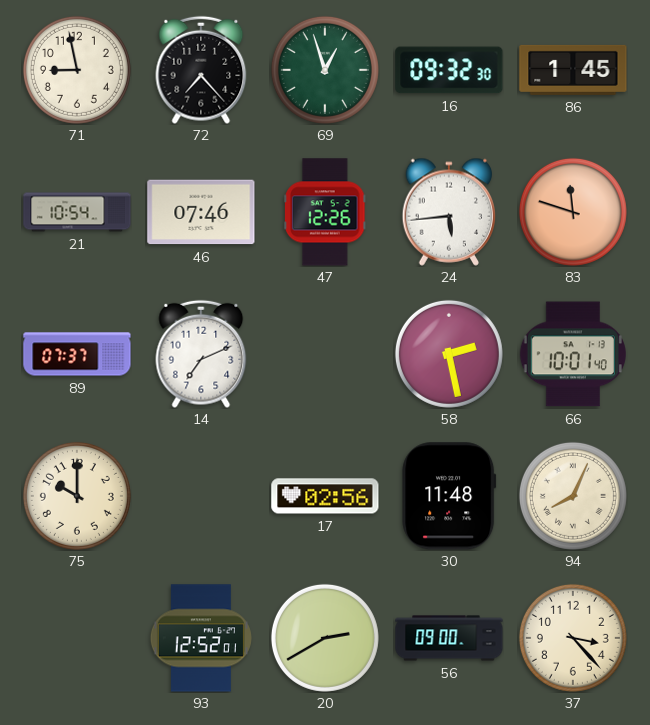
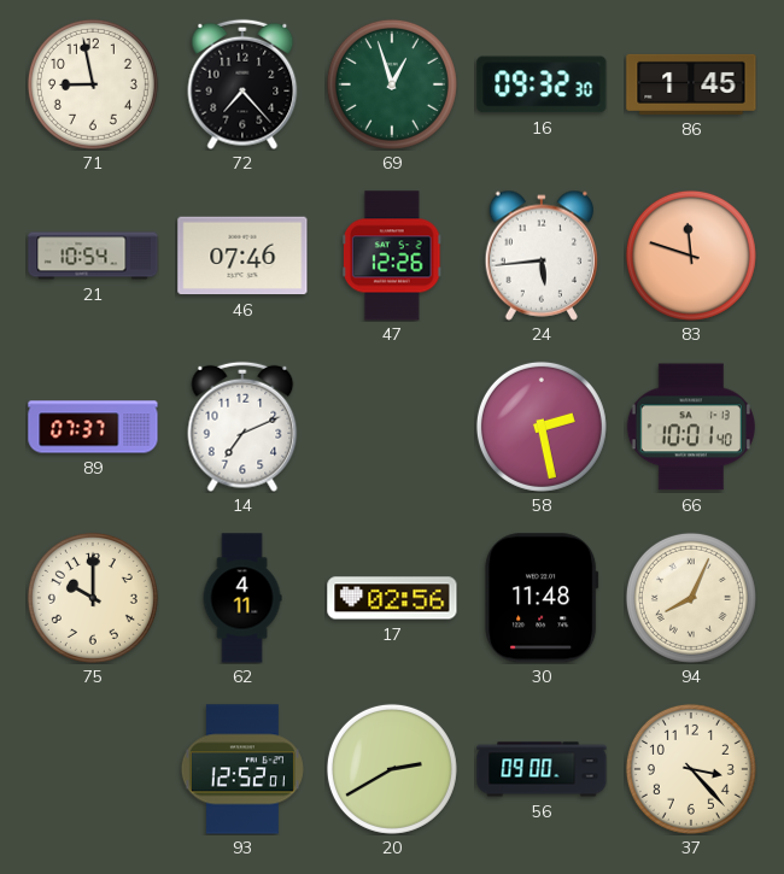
62: none -> 4:11
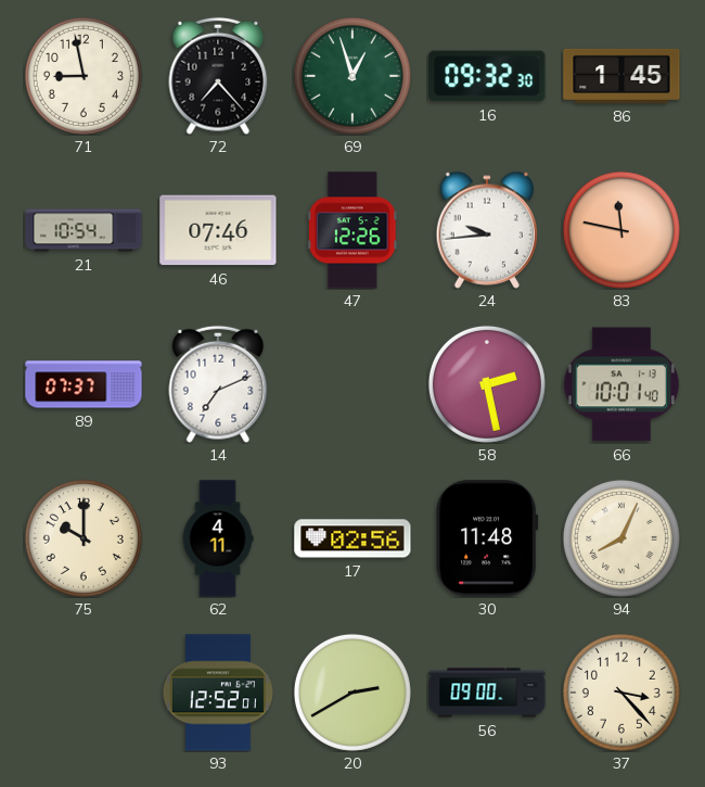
24: 5:44 -> 9:44
83: 11:48 -> 11:47
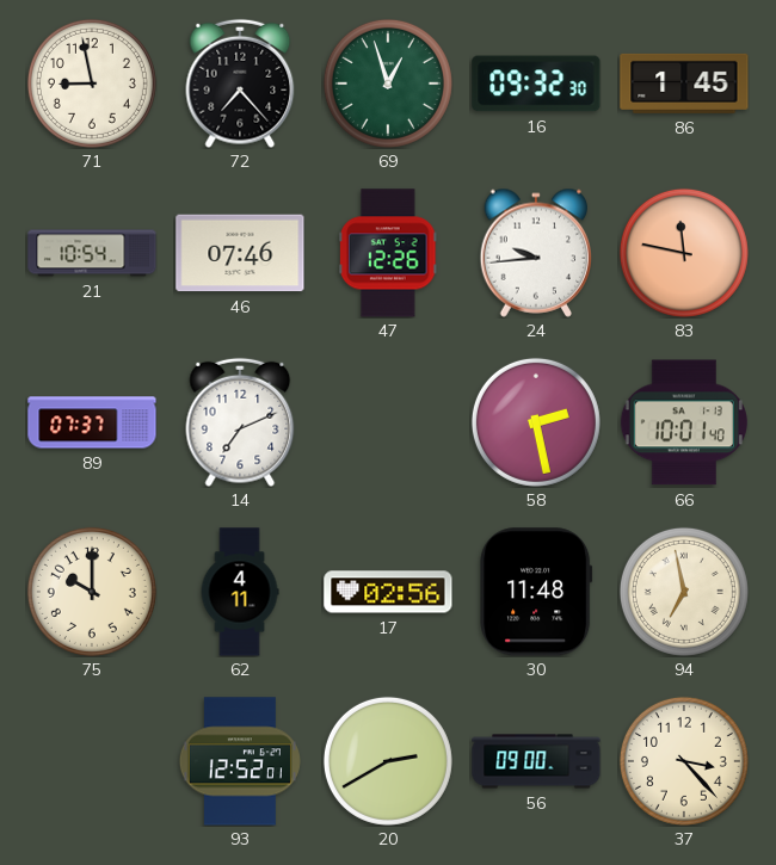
94: 8:04 -> 6:58
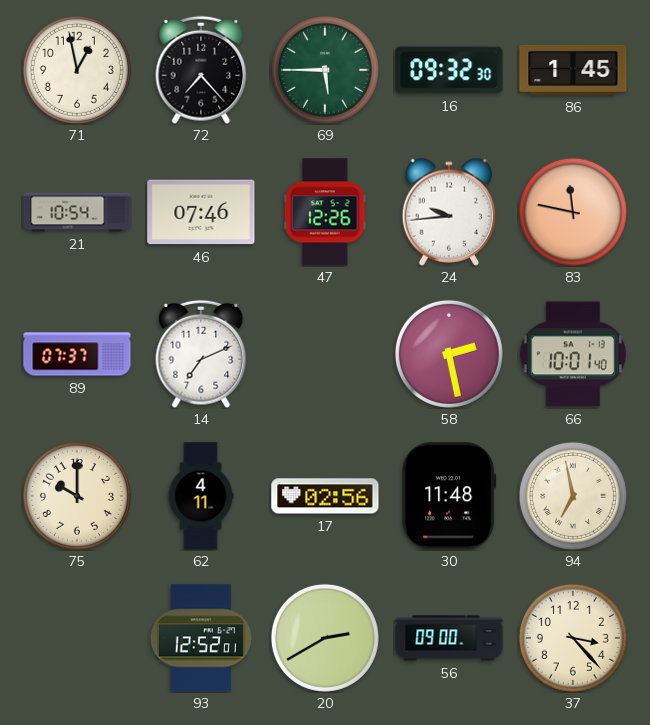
71: 8:58 -> 12:58
69: 12:57 -> 5:45
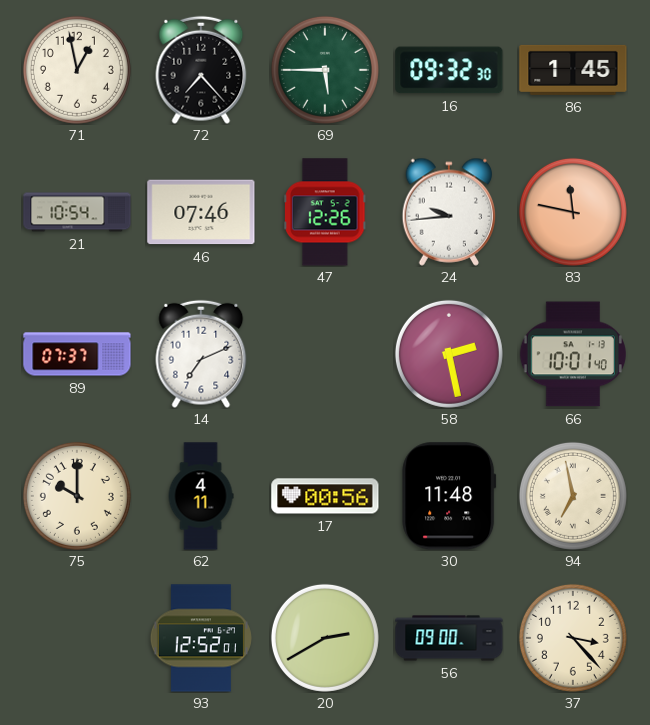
17: 02:56 -> 00:56
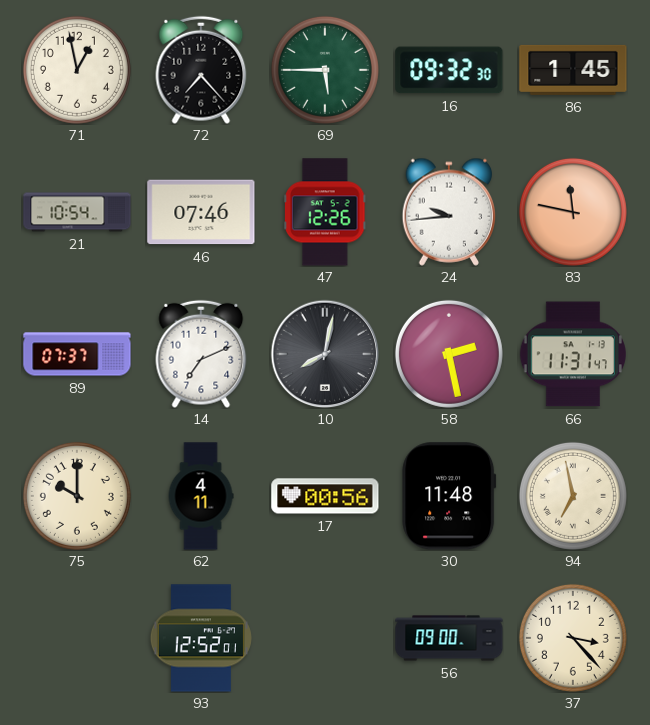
10: none -> 8:02
66: 10:01 -> 11:31
20: 2:40 -> none
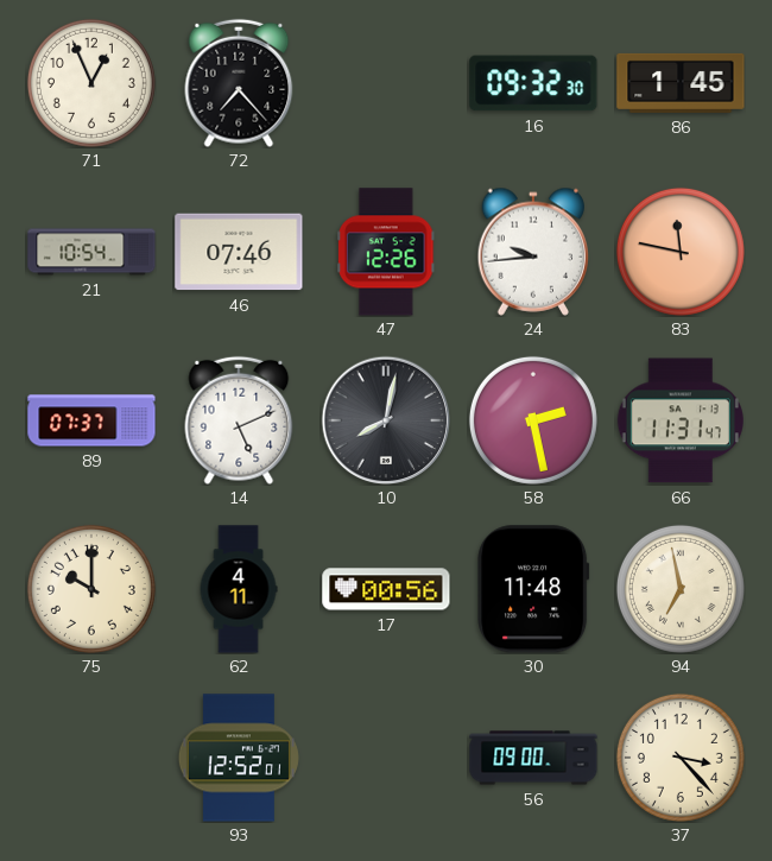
71: 12:58 -> 12:56
69: 5:45 -> none
14: 7:11 -> 5:11
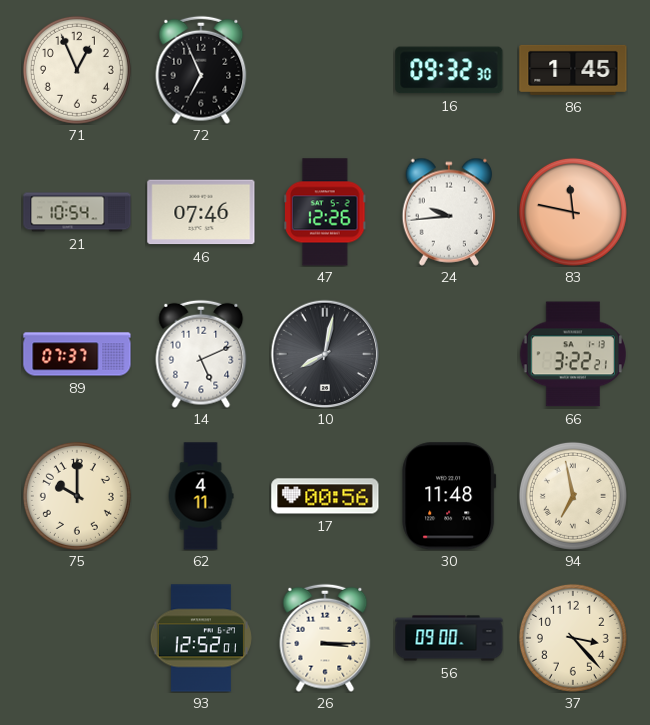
72: 7:23 -> 6:56
58: 2:28 -> none
66: 11:31 -> 3:22
26: none -> 3:15
